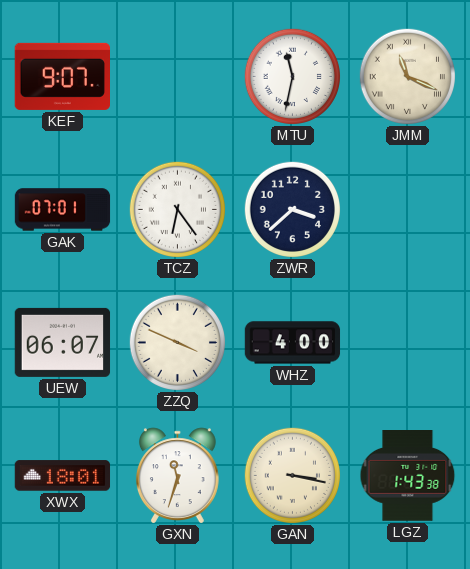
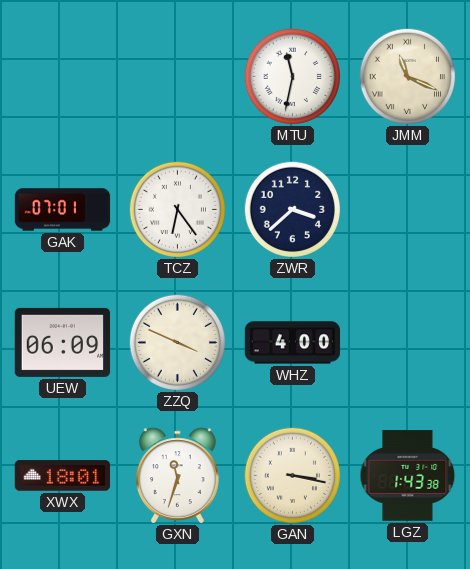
KEF: 9:07 -> none
UEW: 06:07 -> 06:09
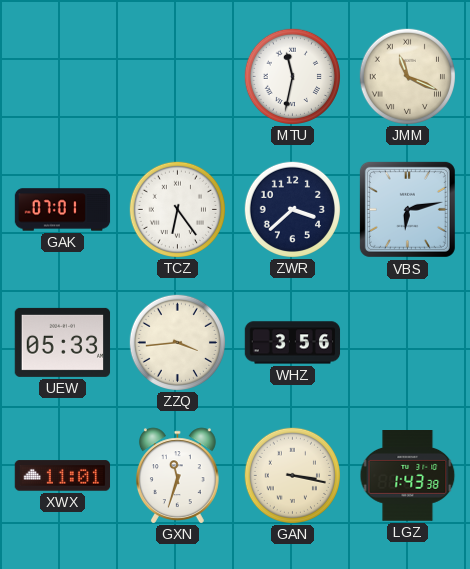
VBS: none -> 6:13
UEW: 06:09 -> 05:33
ZZQ: 3:49 -> 3:44
WHZ: 4:00 -> 3:56
XWX: 18:01 -> 11:01
